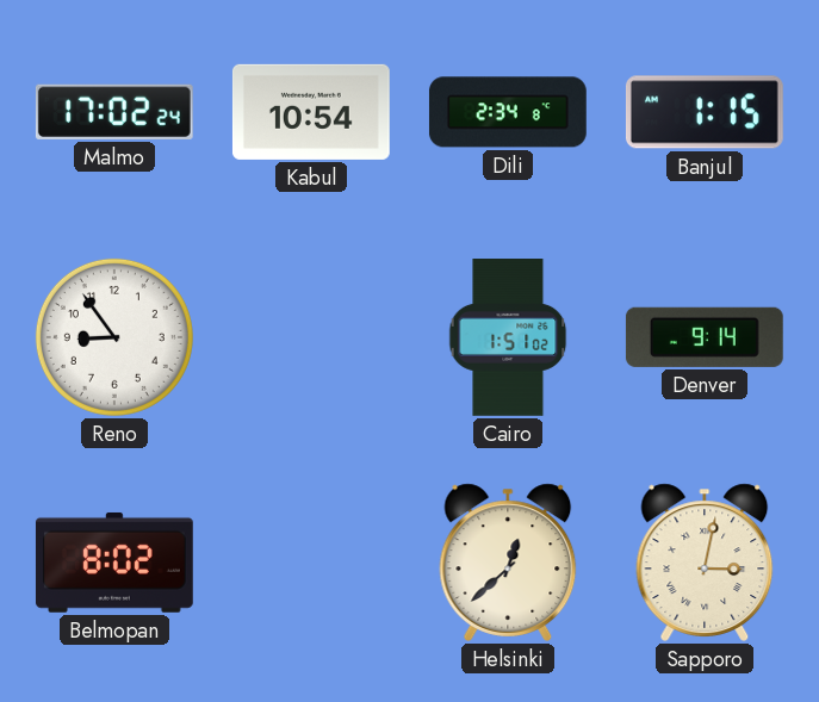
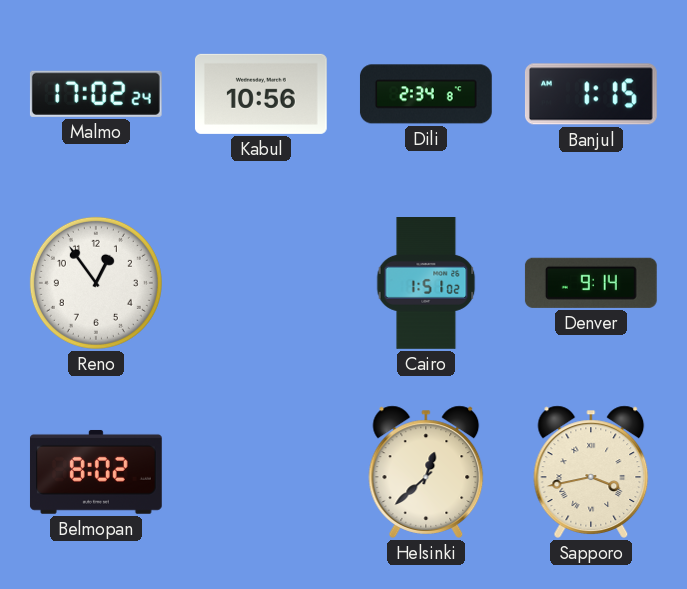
Kabul: 10:54 -> 10:56
Reno: 8:54 -> 12:54
Sapporo: 3:02 -> 3:43
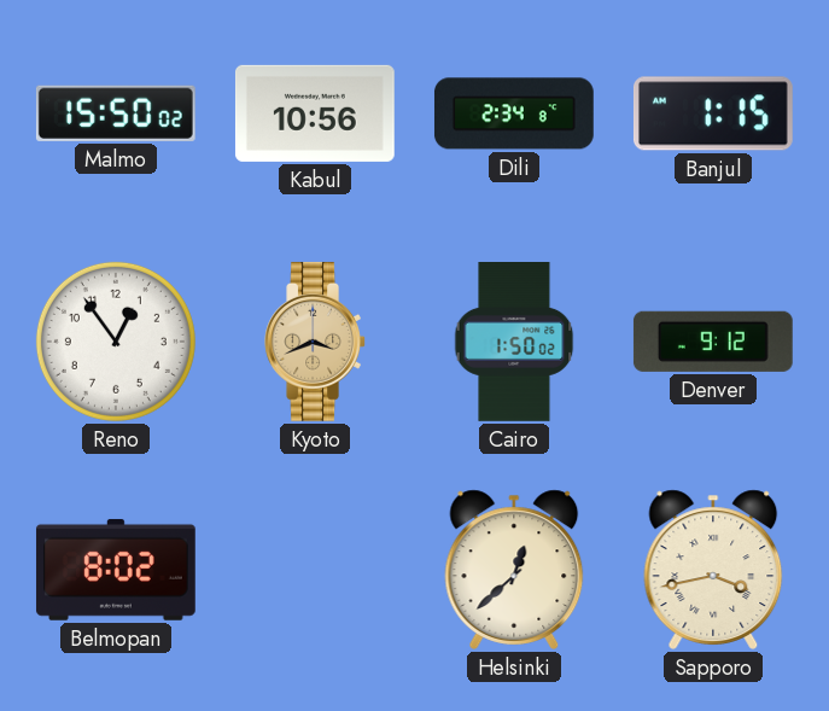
Malmo: 17:02 -> 15:50
Kyoto: none -> 3:41
Cairo: 1:51 -> 1:50
Denver: 9:14 -> 9:12
